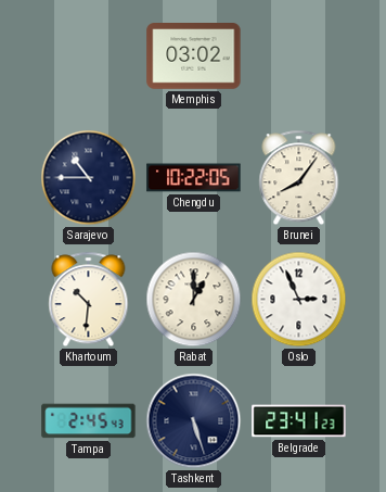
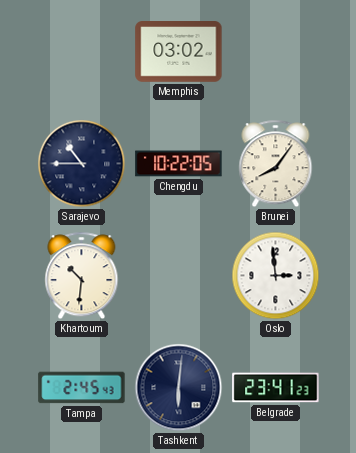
Rabat: 1:00 -> none
Oslo: 2:56 -> 2:59
Tashkent: 5:27 -> 6:01
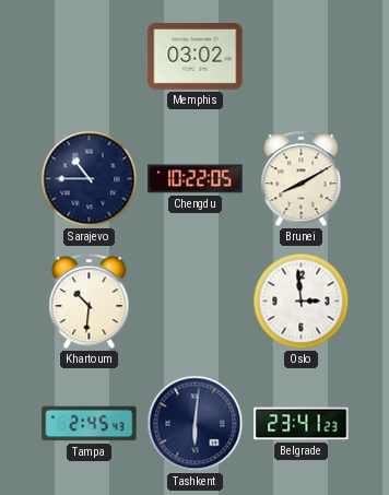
Brunei: 8:06 -> 8:10
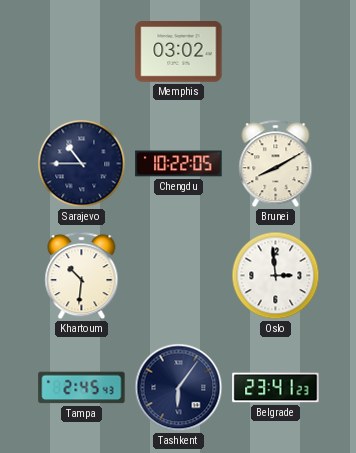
Tashkent: 6:01 -> 6:06
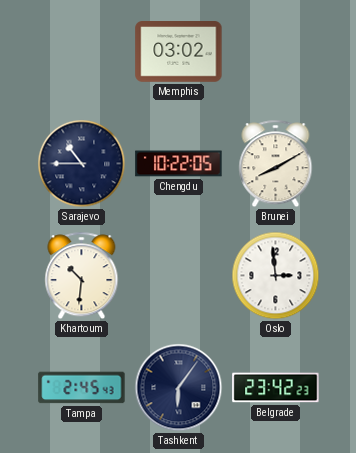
Belgrade: 23:41 -> 23:42
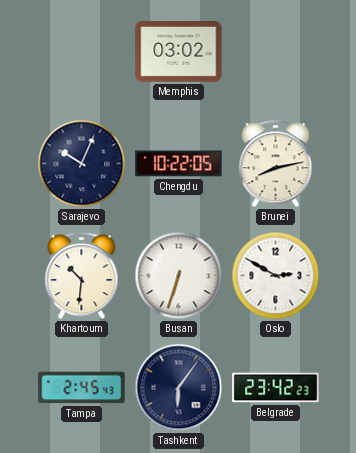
Sarajevo: 10:45 -> 10:04
Brunei: 8:10 -> 8:13
Busan: none -> 6:33
Oslo: 2:59 -> 2:50
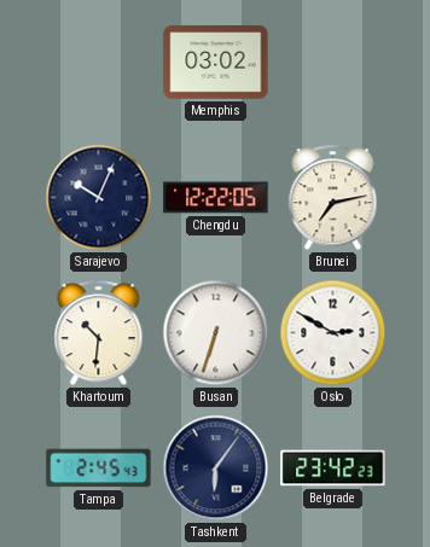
Chengdu: 10:22 -> 12:22
Brunei: 8:13 -> 7:13
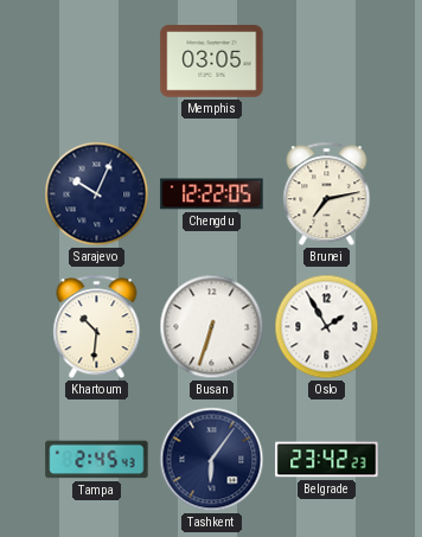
Memphis: 03:02 -> 03:05
Oslo: 2:50 -> 1:55
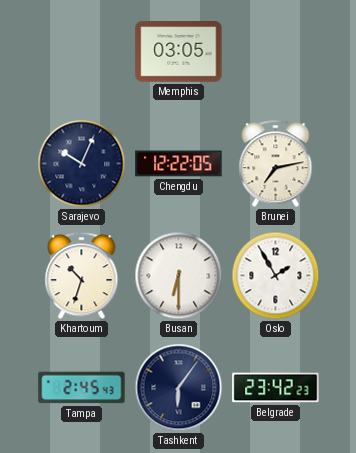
Khartoum: 10:31 -> 10:33
Busan: 6:33 -> 6:30
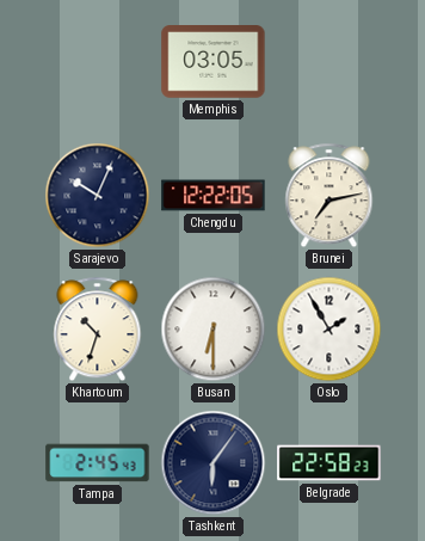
Belgrade: 23:42 -> 22:58
